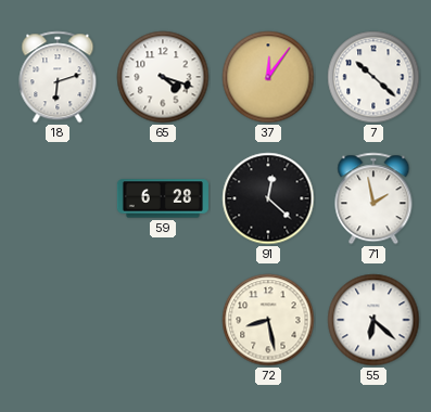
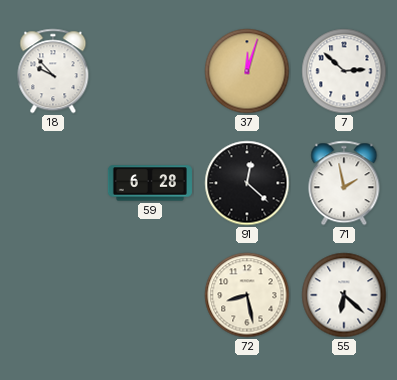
18: 6:12 -> 9:53
65: 4:18 -> none
37: 12:06 -> 12:03
7: 10:22 -> 2:52
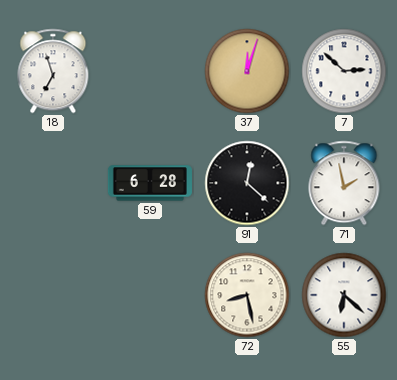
18: 9:53 -> 6:57
